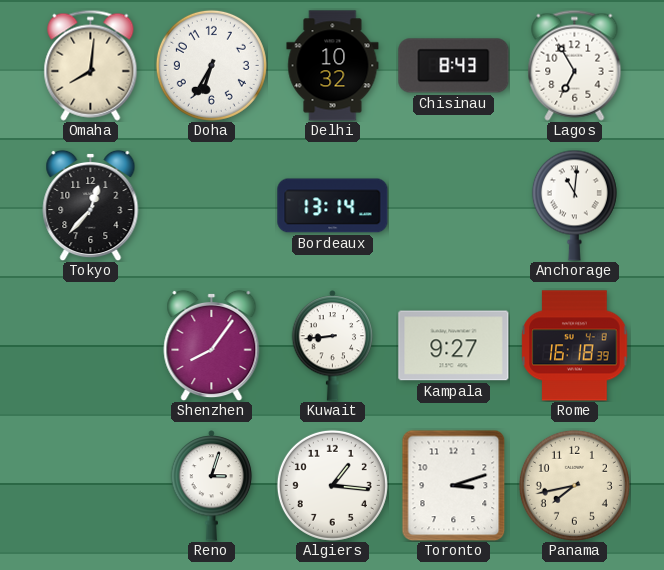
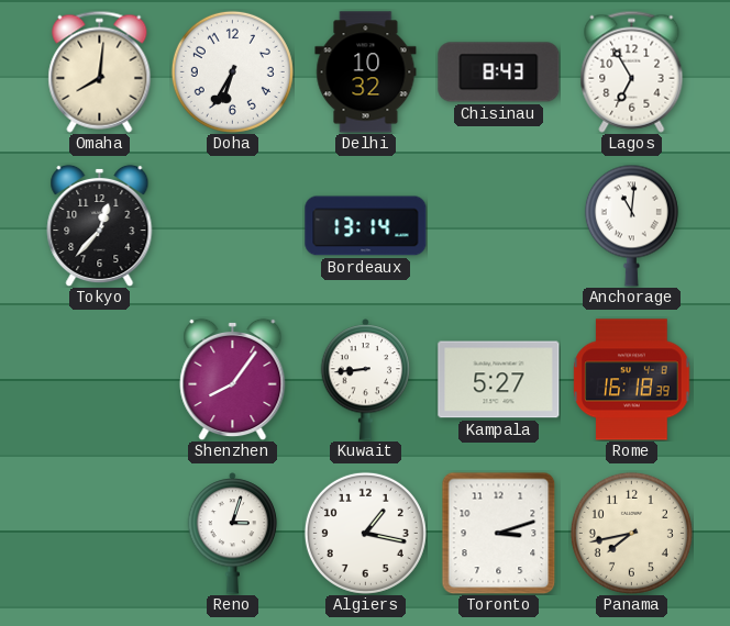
Kampala: 9:27 -> 5:27
Algiers: 1:16 -> 1:17
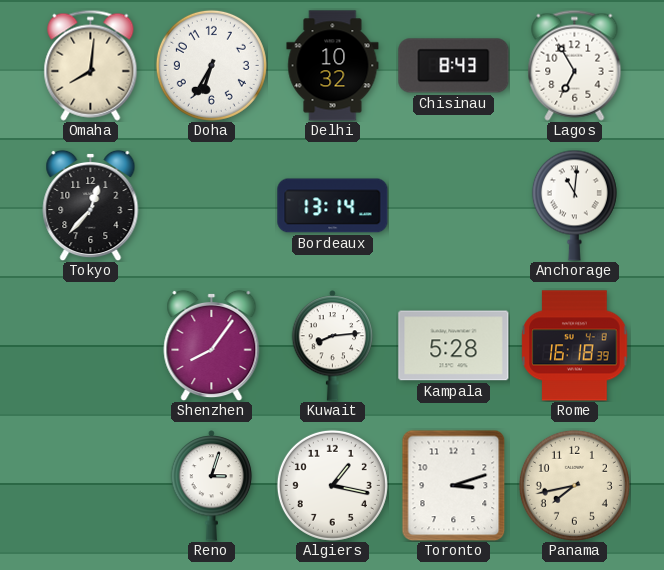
Kuwait: 8:44 -> 8:14
Kampala: 5:27 -> 5:28
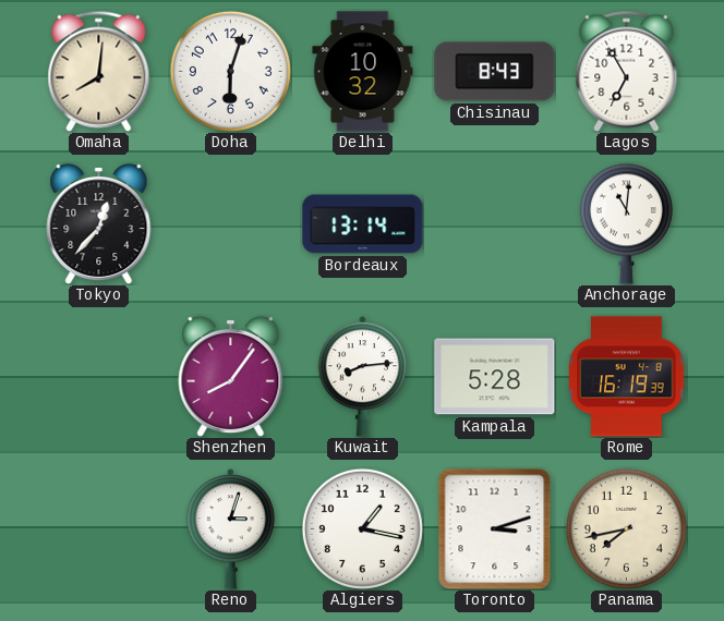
Doha: 6:35 -> 6:03
Rome: 16:18 -> 16:19
